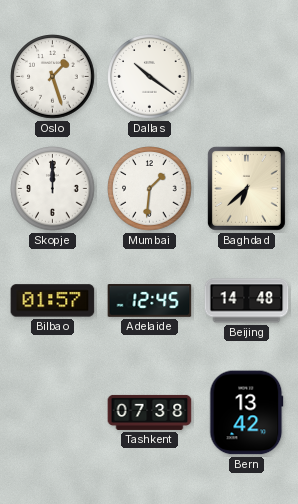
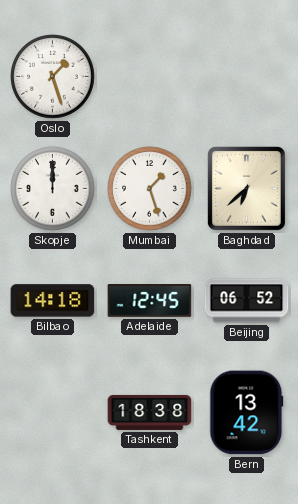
Dallas: 10:21 -> none
Mumbai: 1:31 -> 1:27
Bilbao: 01:57 -> 14:18
Beijing: 14:48 -> 06:52
Tashkent: 07:38 -> 18:38
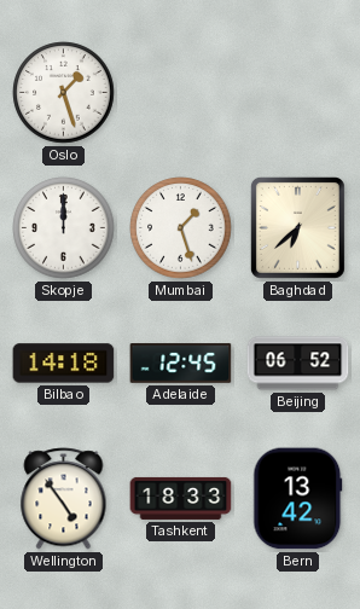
Wellington: none -> 4:54
Tashkent: 18:38 -> 18:33
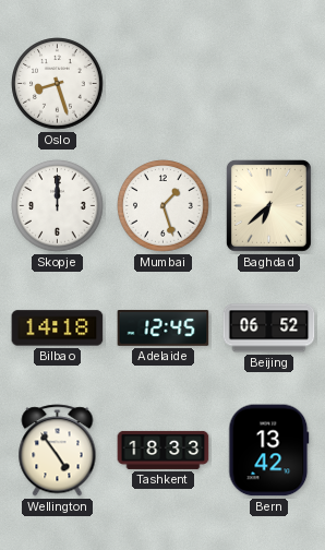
Oslo: 1:27 -> 8:27
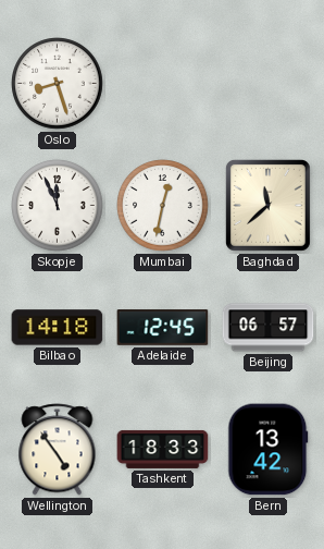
Skopje: 12:00 -> 11:56
Mumbai: 1:27 -> 12:32
Baghdad: 6:38 -> 11:38
Beijing: 06:52 -> 06:57
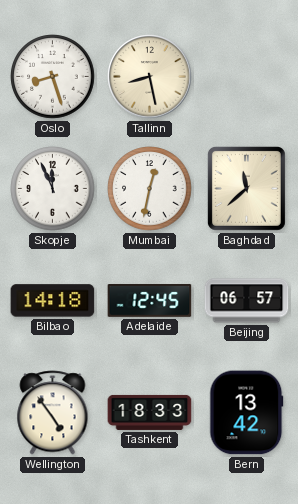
Tallinn: none -> 8:28
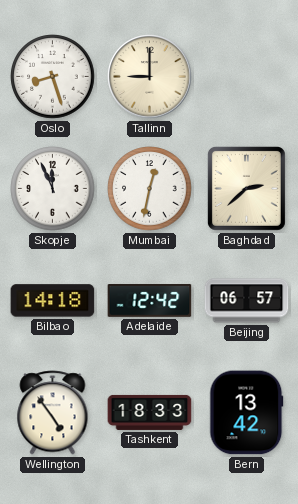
Tallinn: 8:28 -> 9:00
Baghdad: 11:38 -> 2:38
Adelaide: 12:45 -> 12:42
